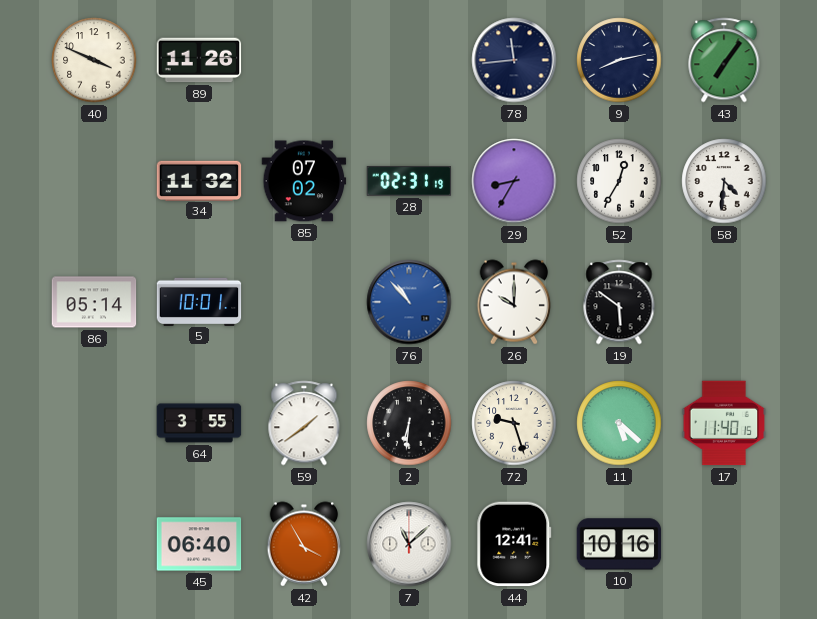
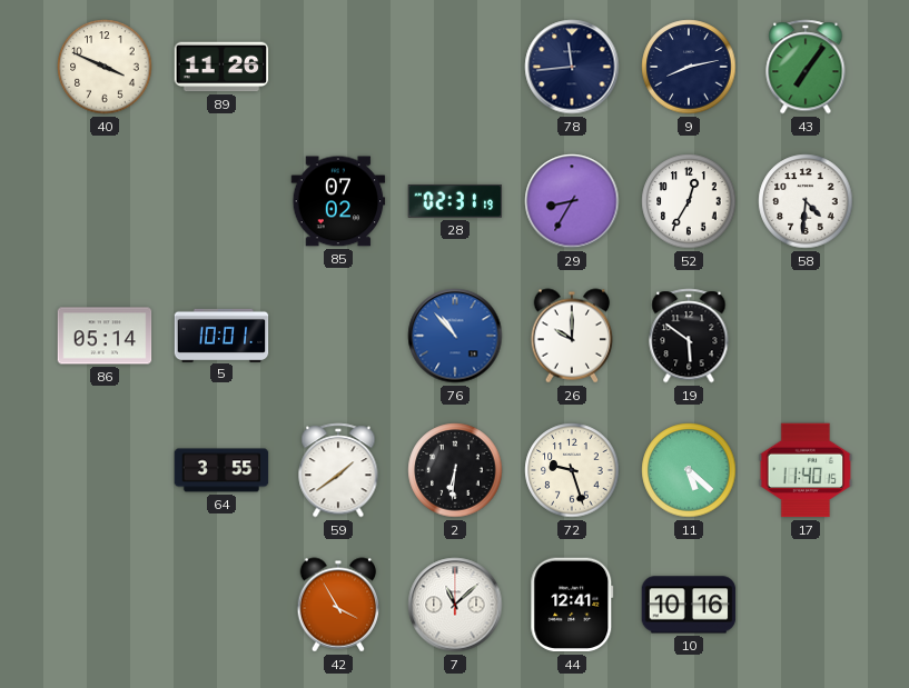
34: 11:32 -> none
45: 06:40 -> none
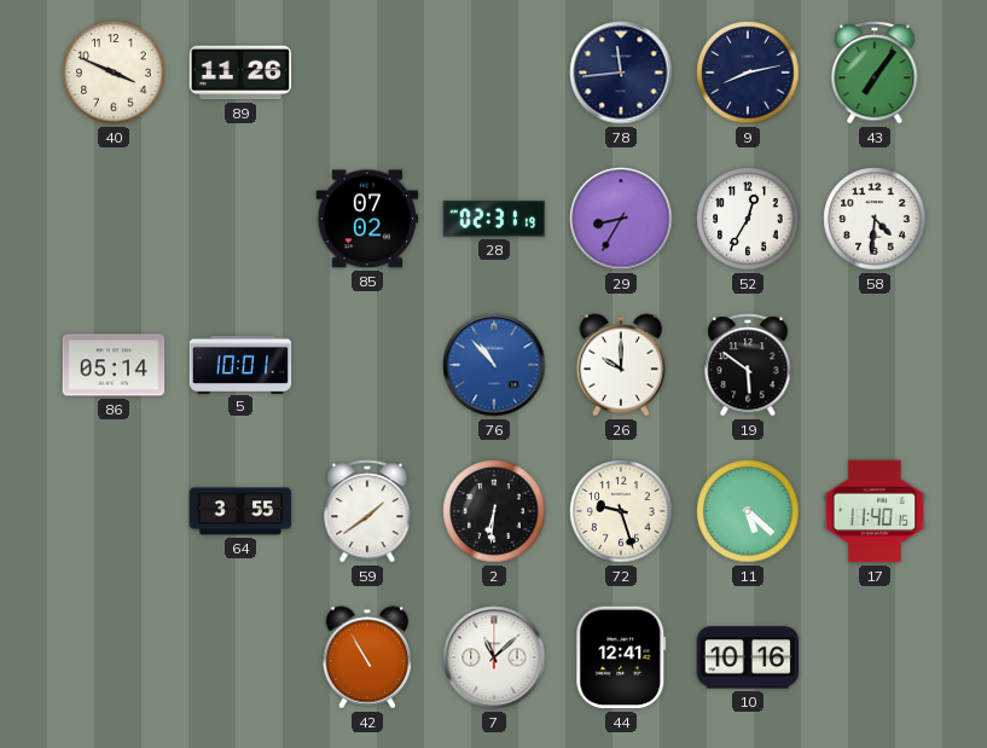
42: 3:55 -> 10:55
